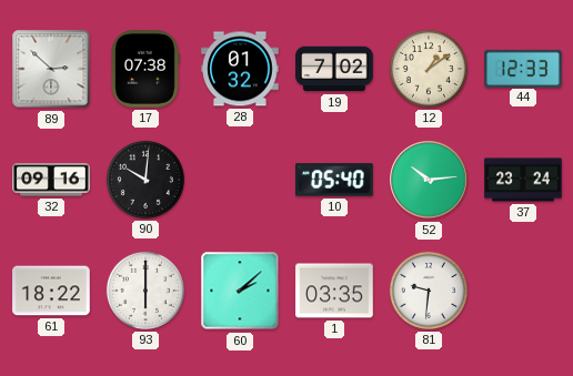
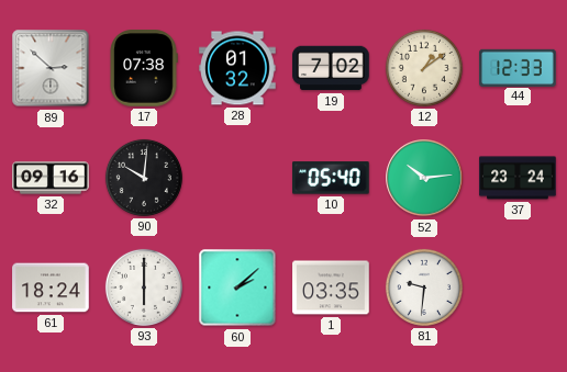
61: 18:22 -> 18:24
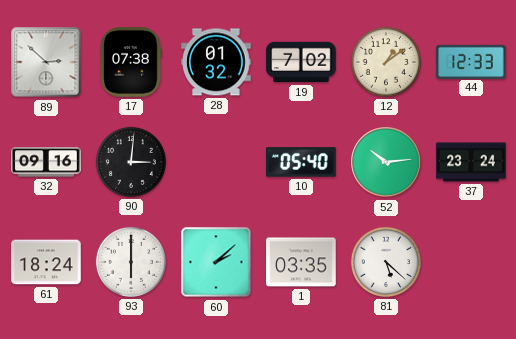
90: 10:01 -> 3:01
81: 9:31 -> 5:22
